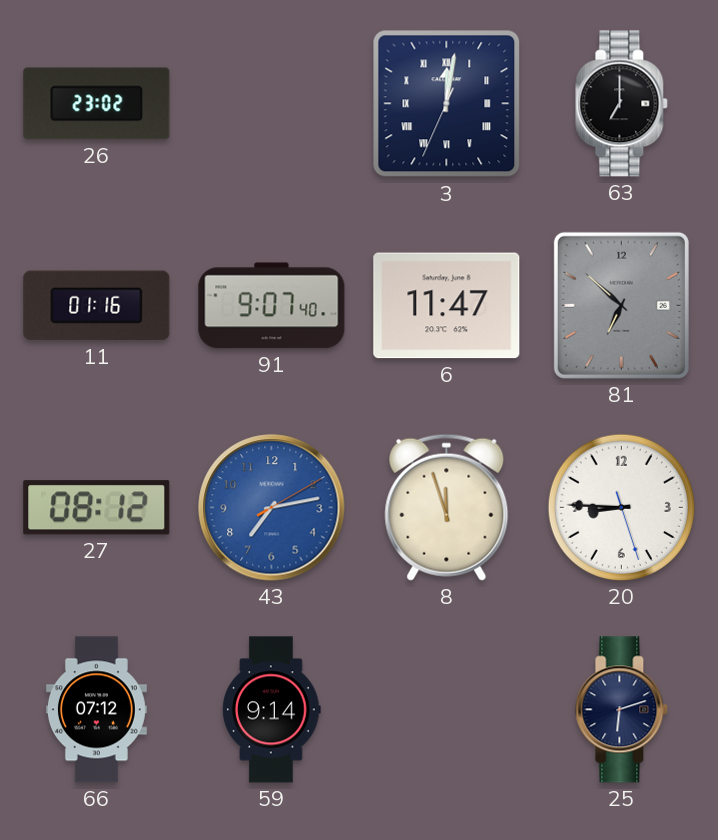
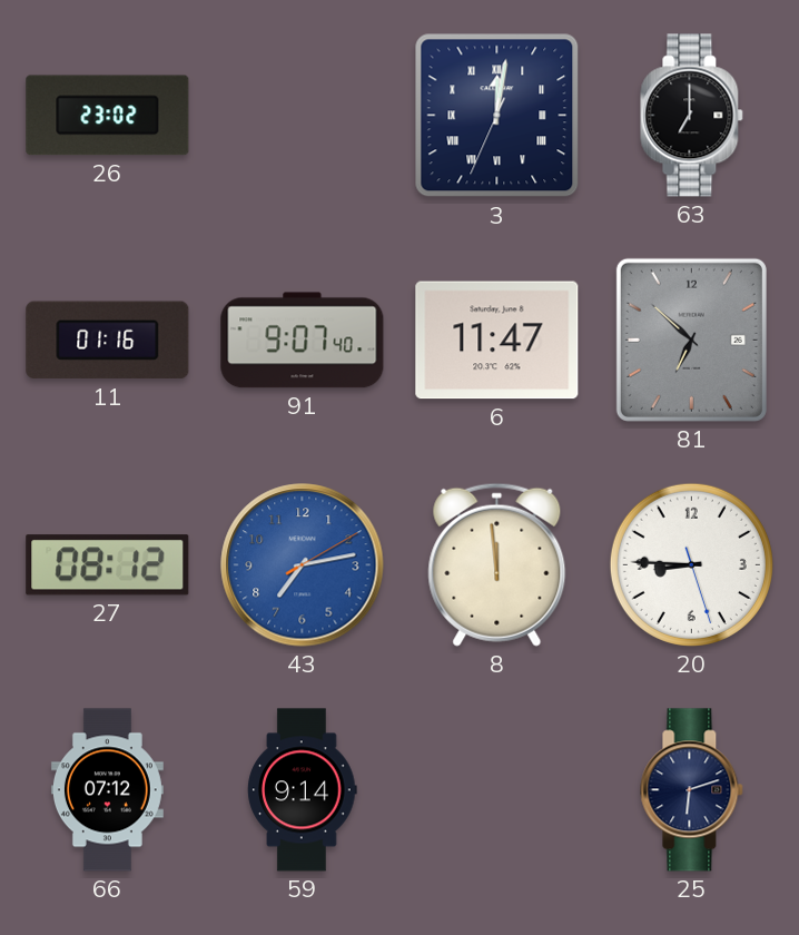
8: 11:57 -> 11:59
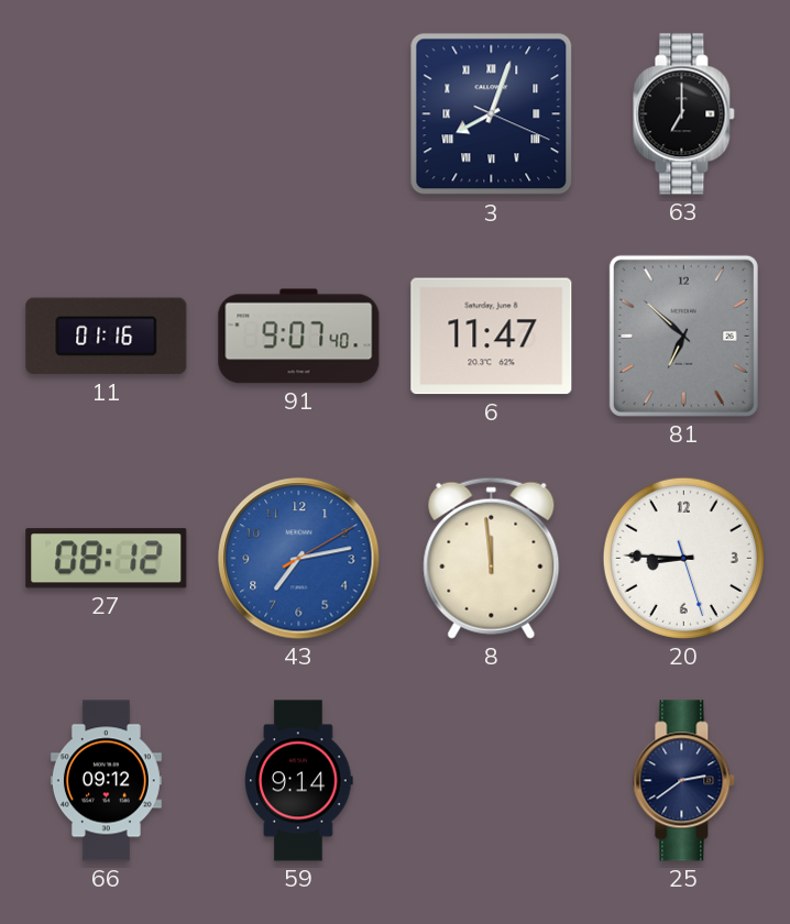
26: 23:02 -> none
3: 12:01 -> 8:03
66: 07:12 -> 09:12
25: 6:12 -> 2:39
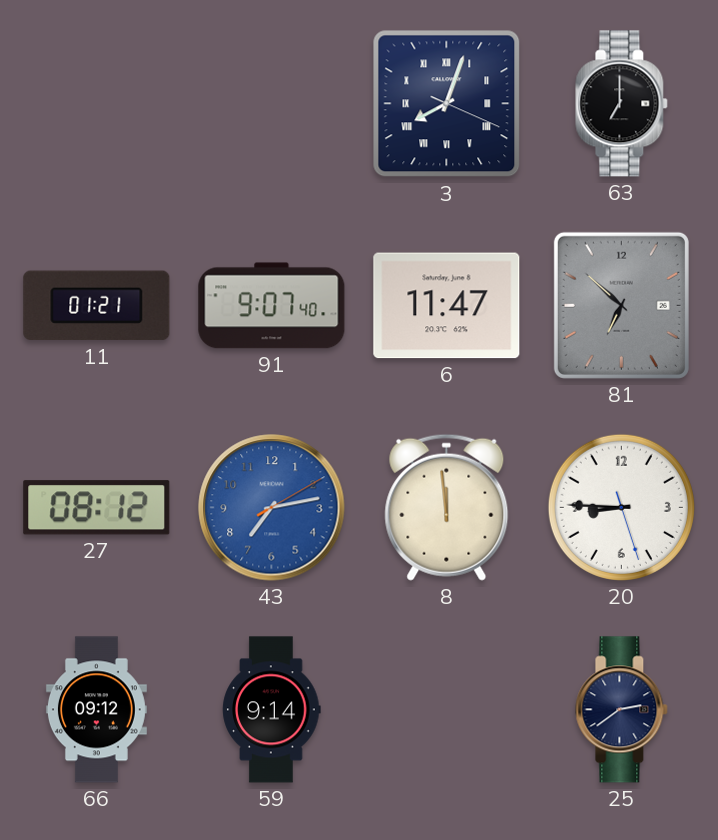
11: 01:16 -> 01:21
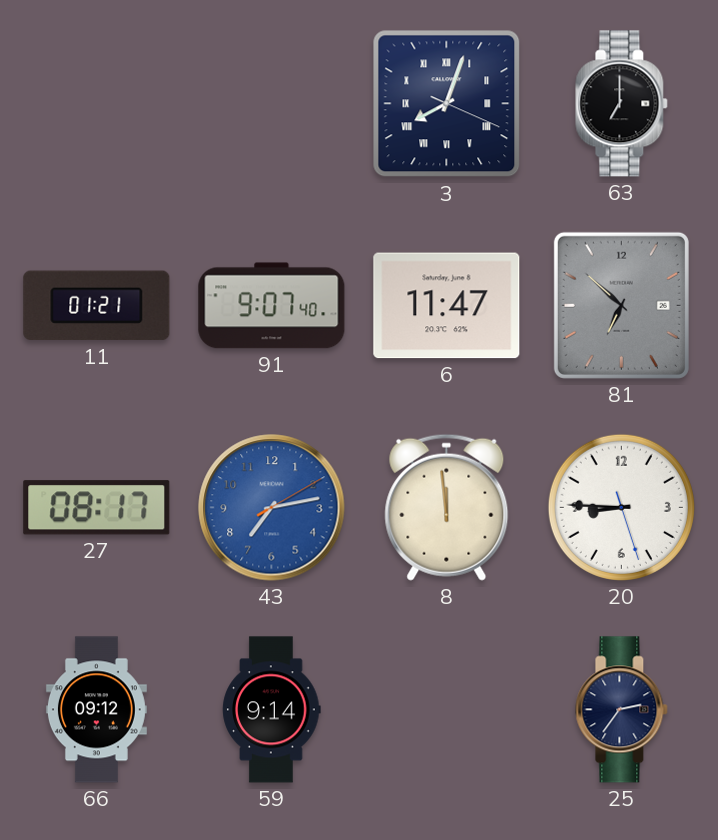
27: 08:12 -> 08:17
25: 2:39 -> 2:36
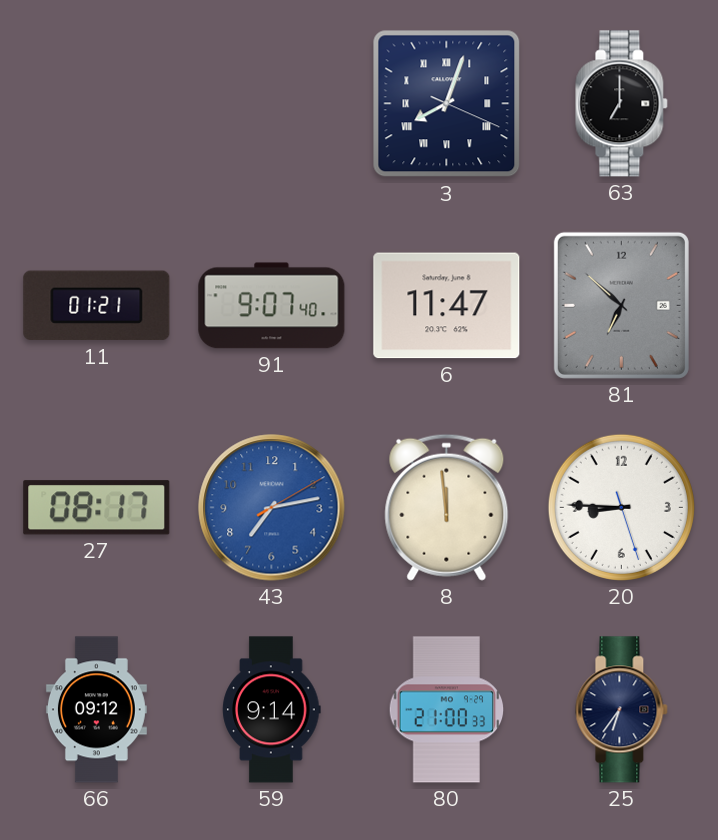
80: none -> 21:00
25: 2:36 -> 6:36
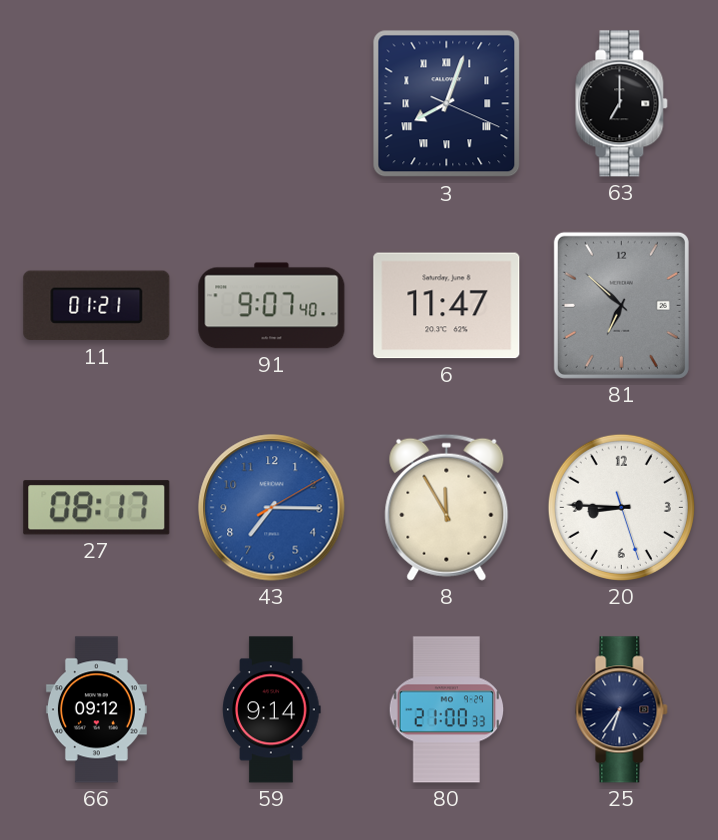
43: 7:13 -> 7:15
8: 11:59 -> 11:55
